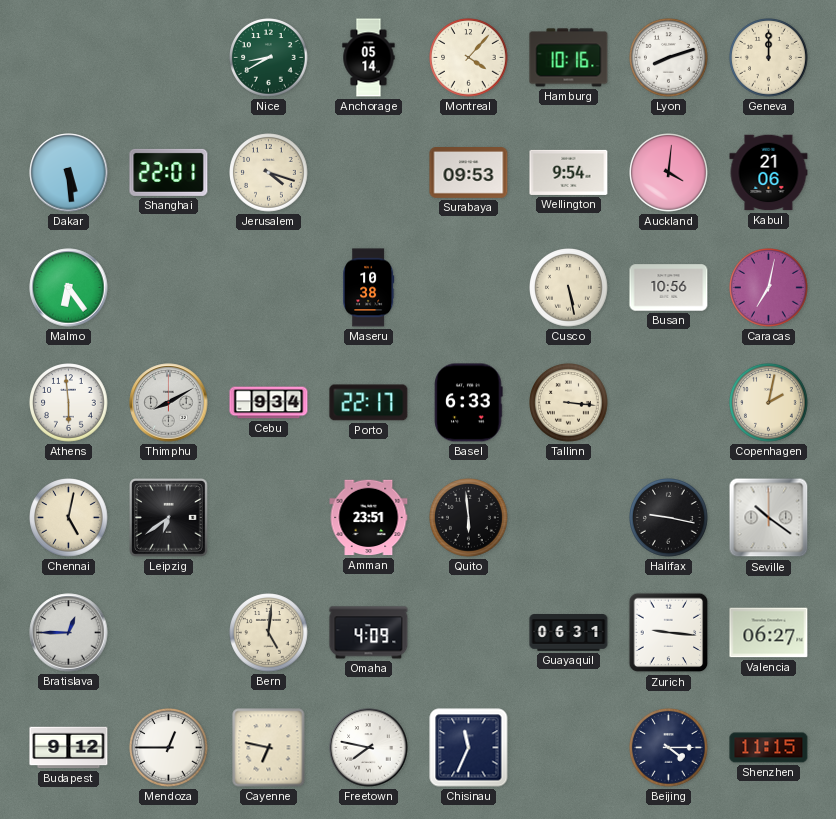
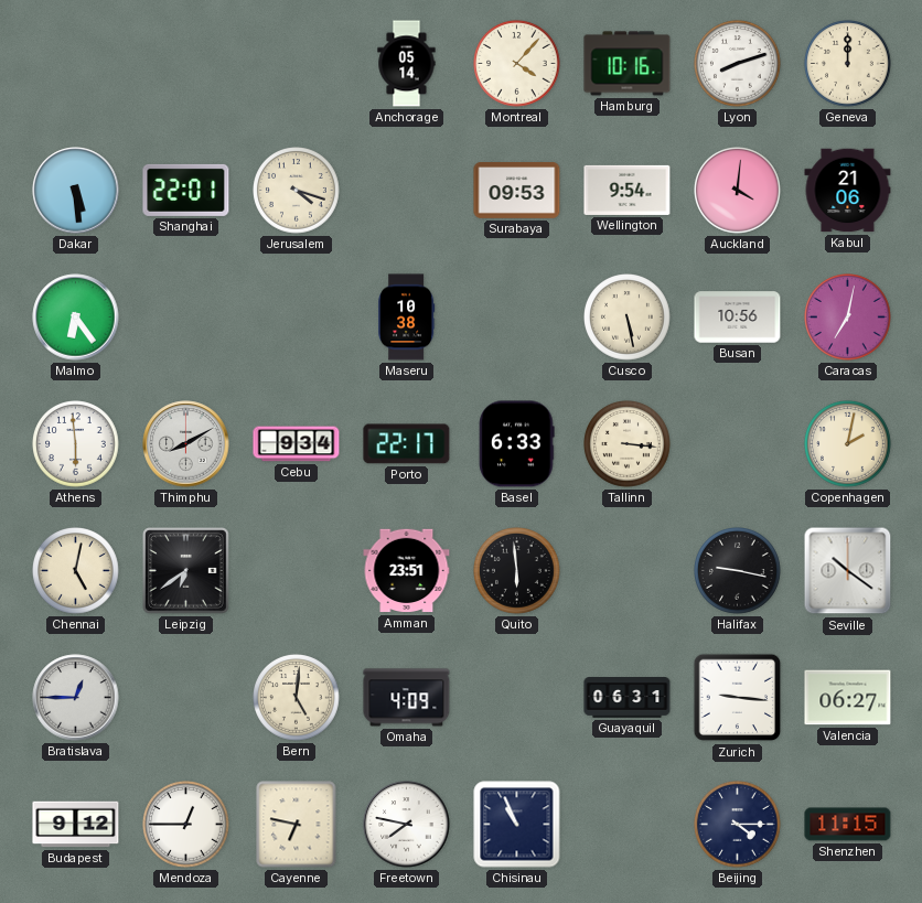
Nice: 8:40 -> none
Chisinau: 11:34 -> 10:56
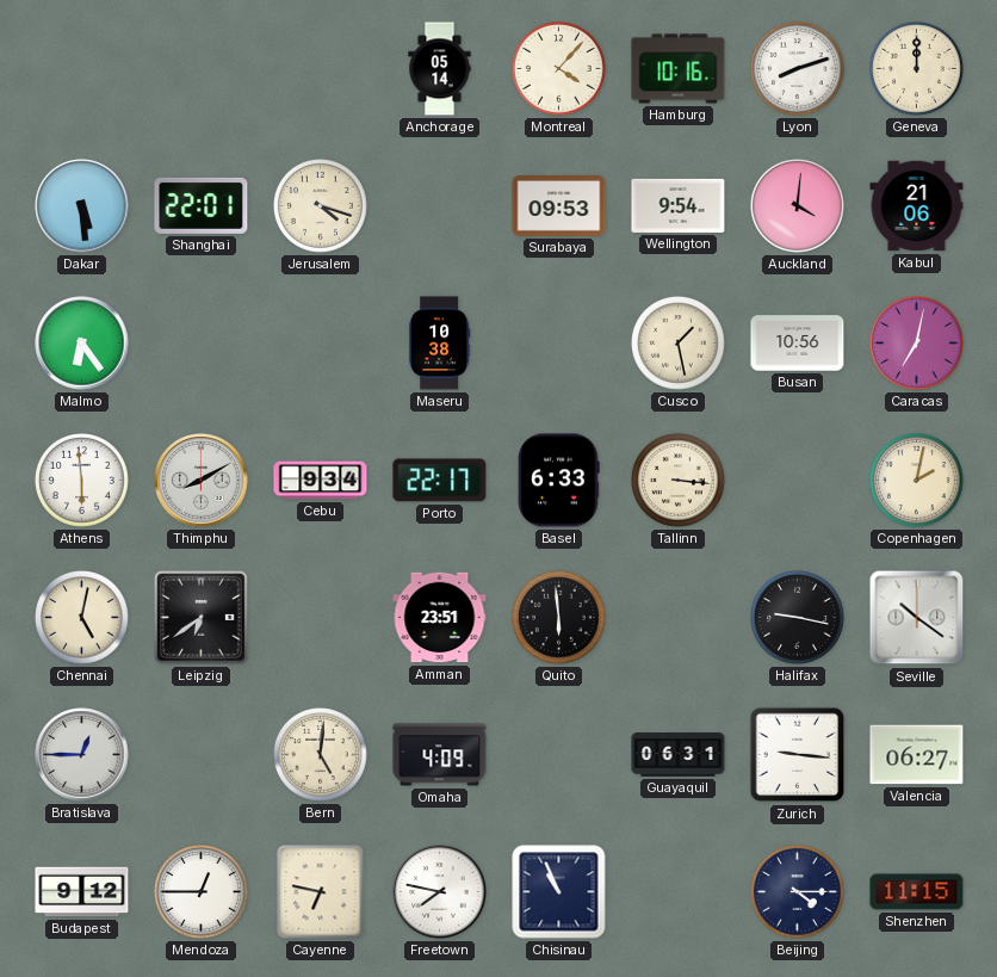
Cusco: 5:28 -> 1:28
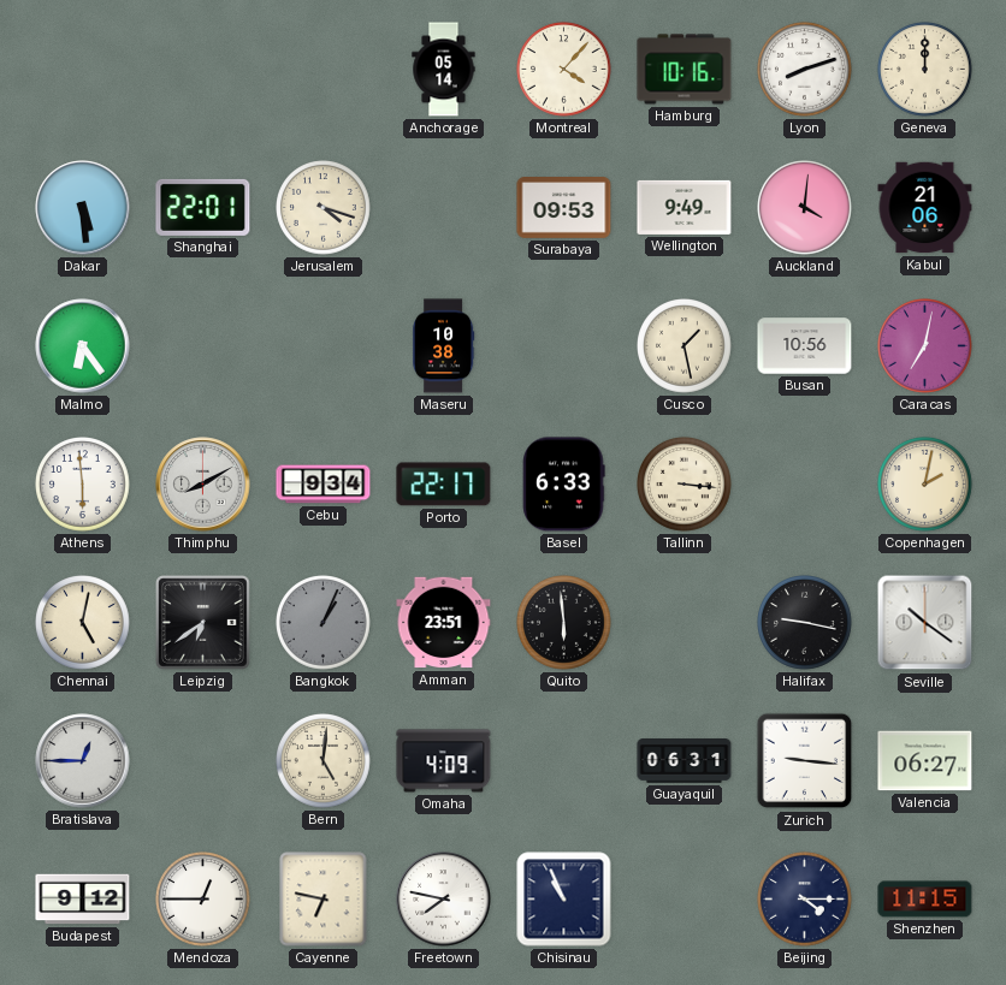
Wellington: 9:54 -> 9:49
Bangkok: none -> 1:04
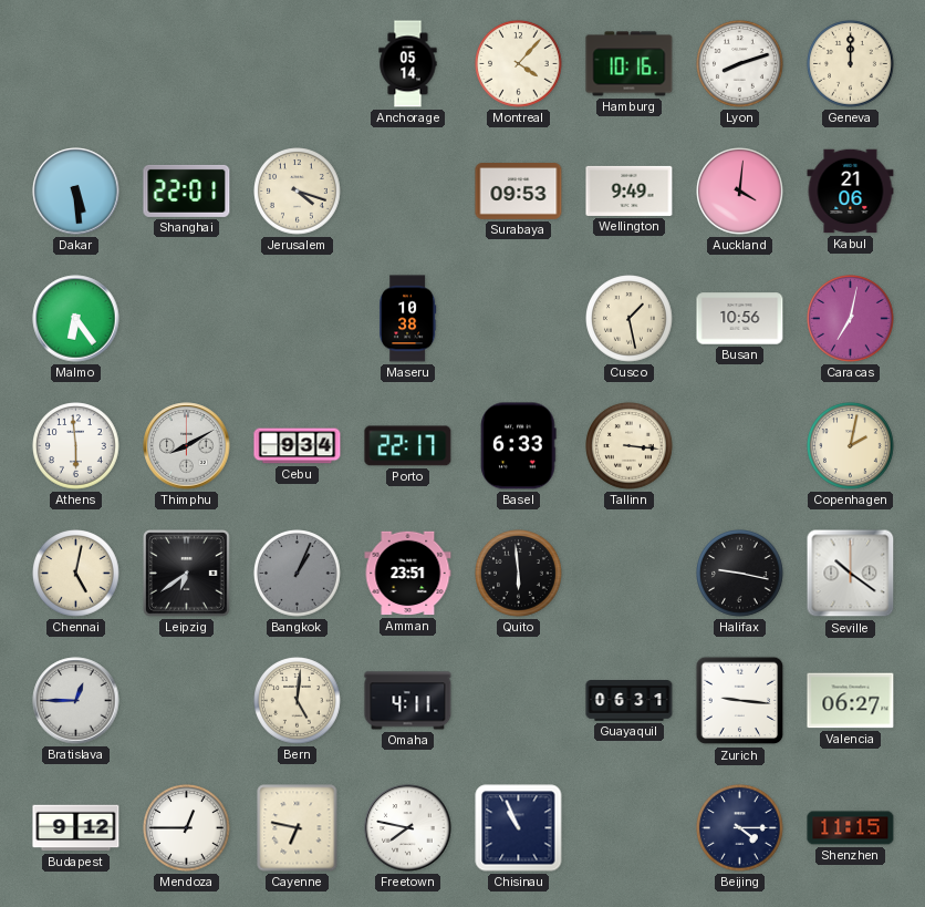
Omaha: 4:09 -> 4:11
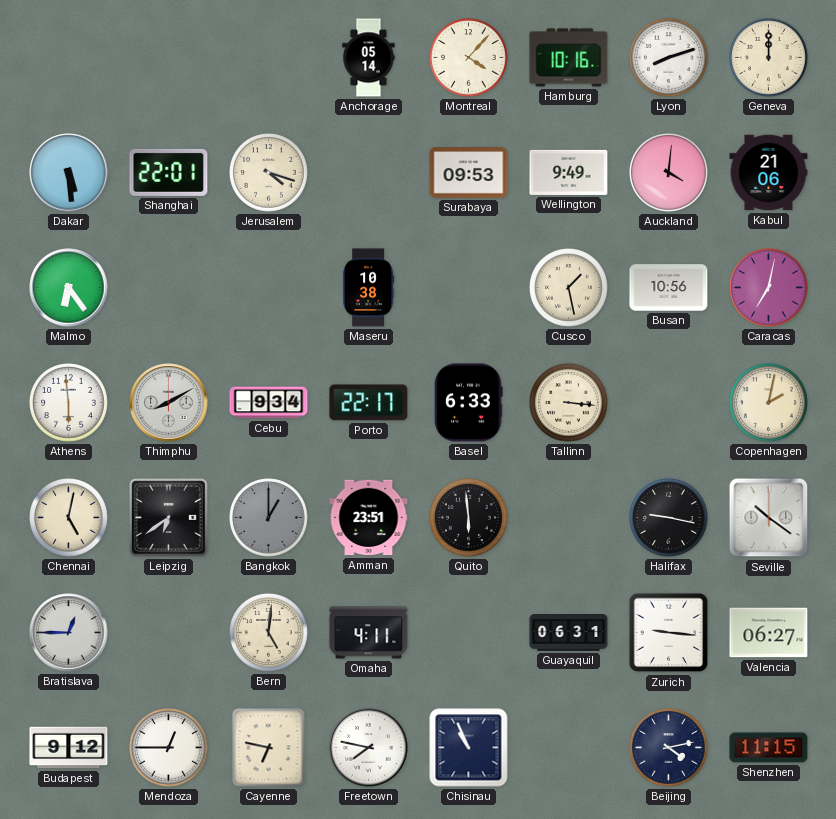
Bangkok: 1:04 -> 1:00
Beijing: 4:15 -> 4:13
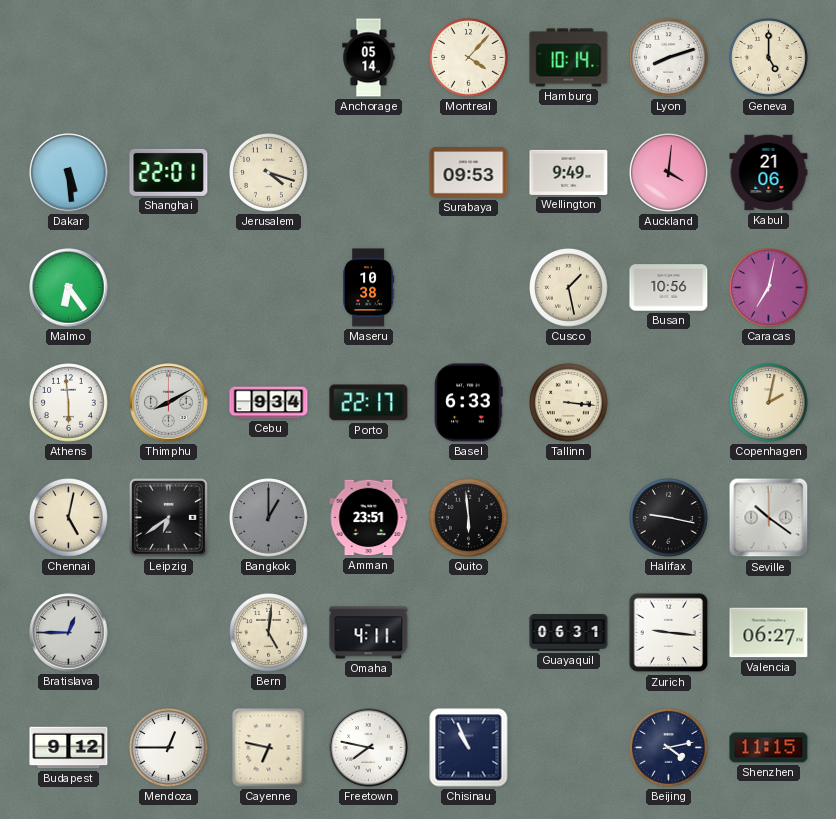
Hamburg: 10:16 -> 10:14
Geneva: 12:00 -> 5:00
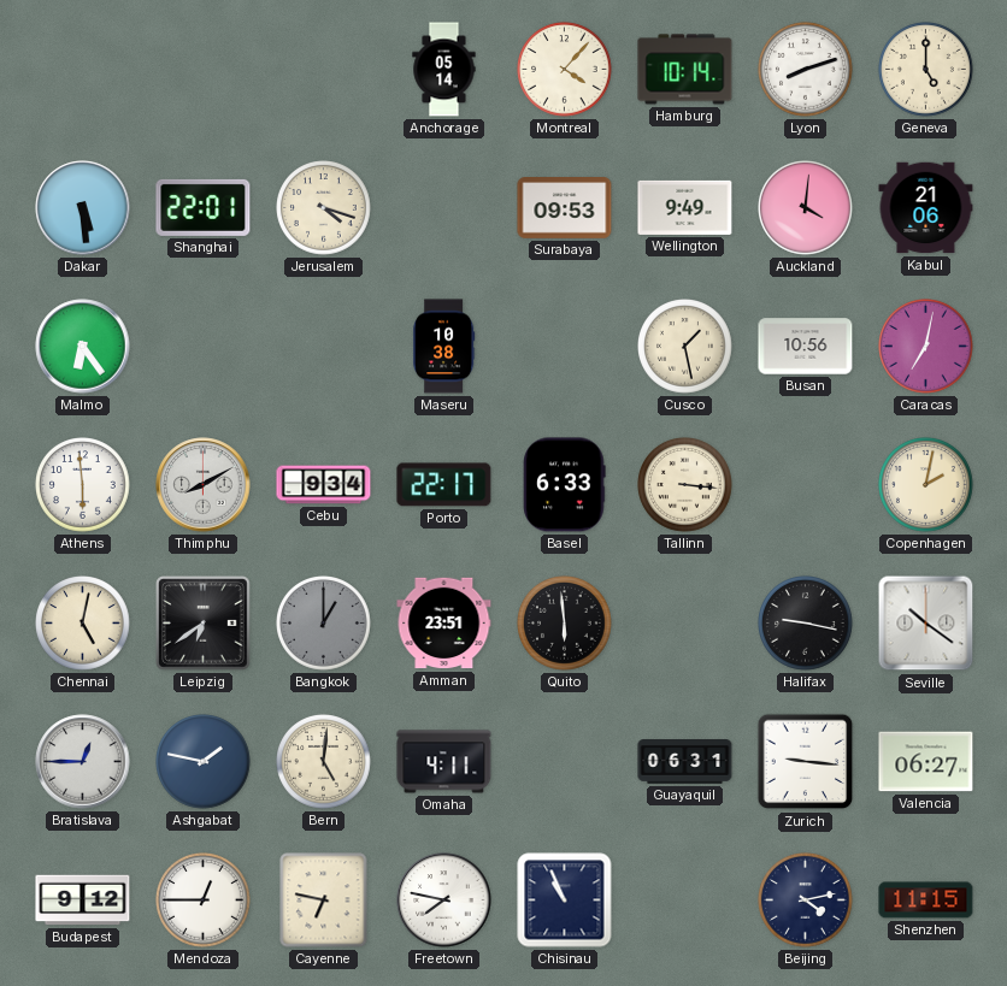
Ashgabat: none -> 1:47
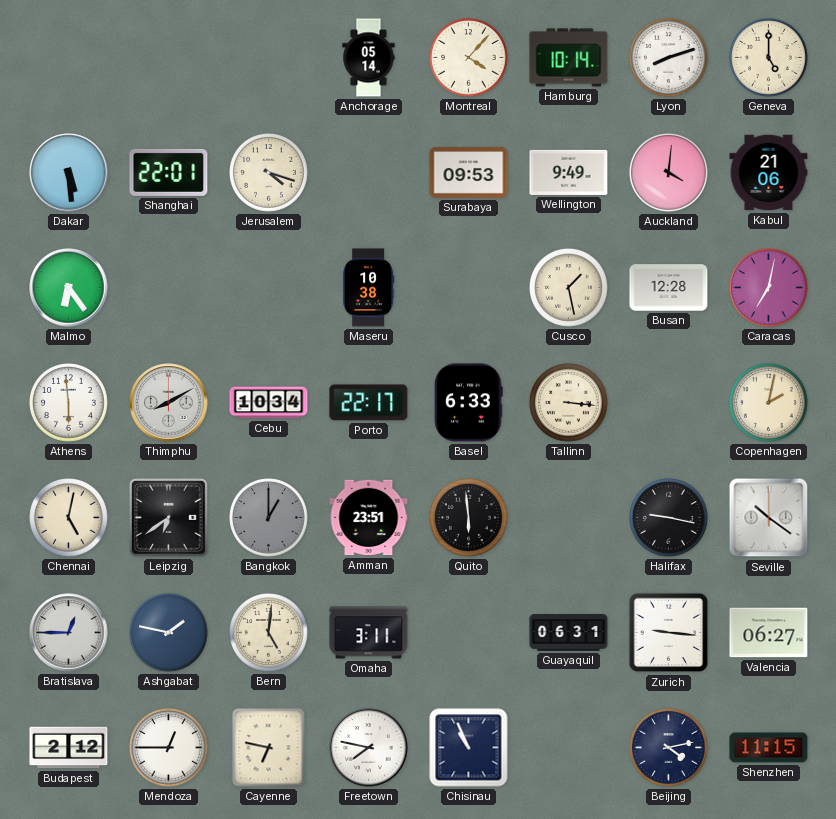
Busan: 10:56 -> 12:28
Cebu: 9:34 -> 10:34
Omaha: 4:11 -> 3:11
Budapest: 9:12 -> 2:12
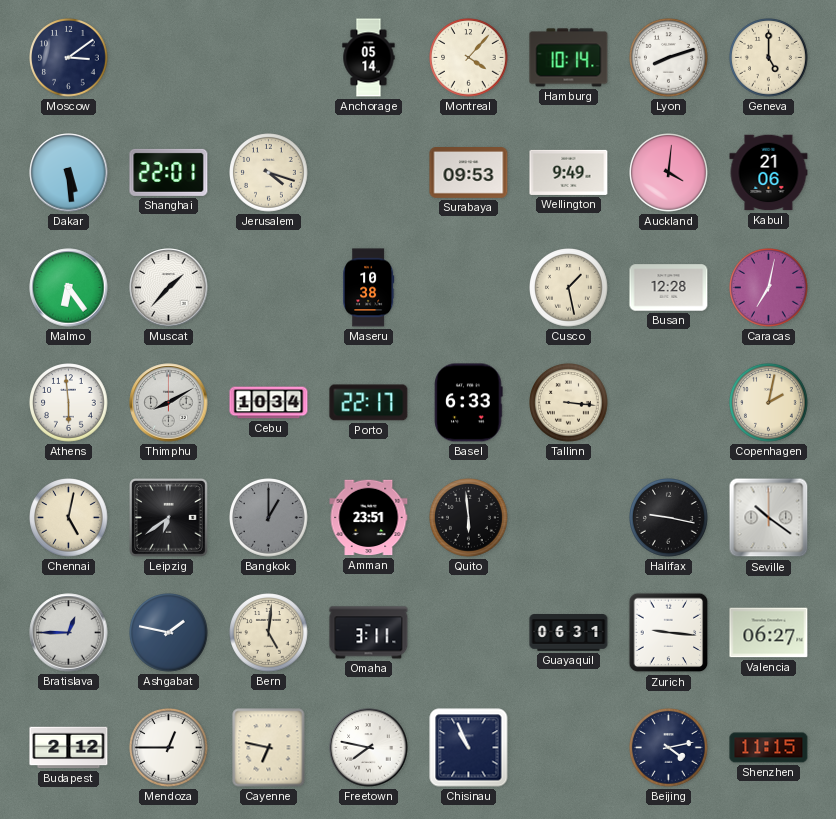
Moscow: none -> 3:09
Muscat: none -> 1:37
